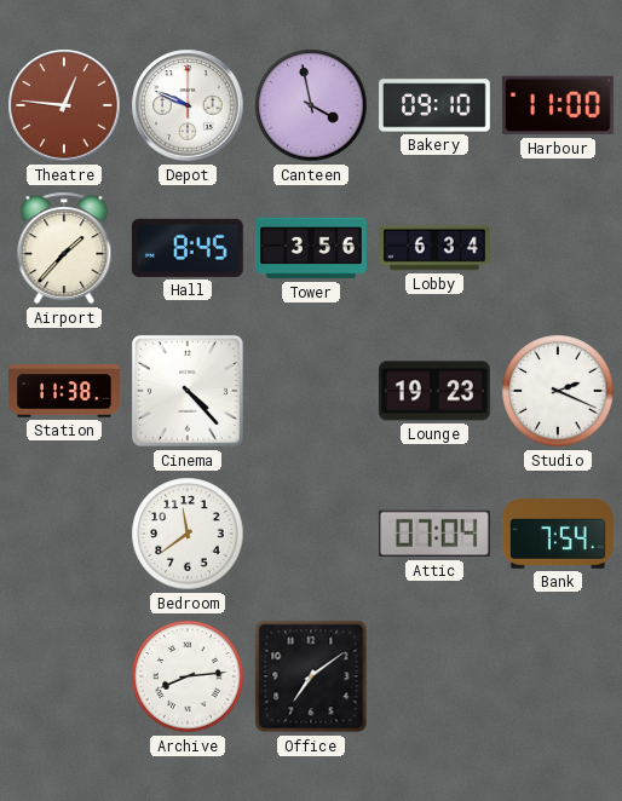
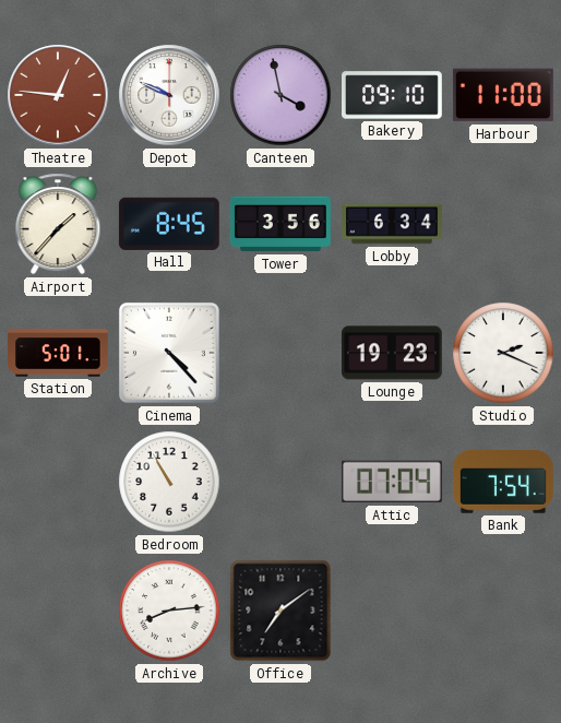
Station: 11:38 -> 5:01
Bedroom: 11:39 -> 10:55
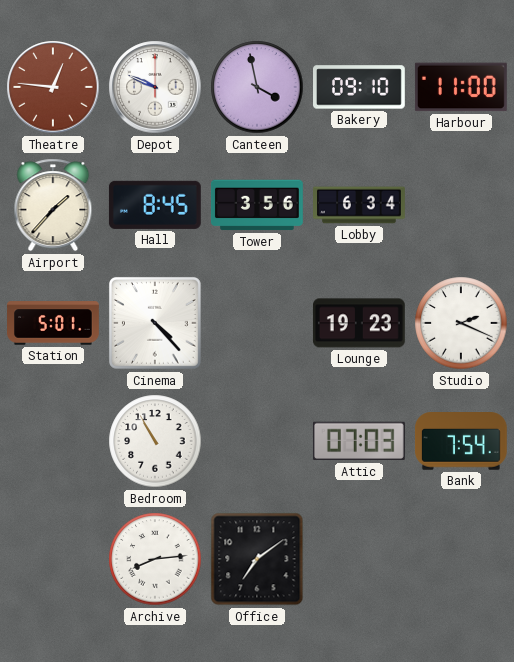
Attic: 07:04 -> 07:03
